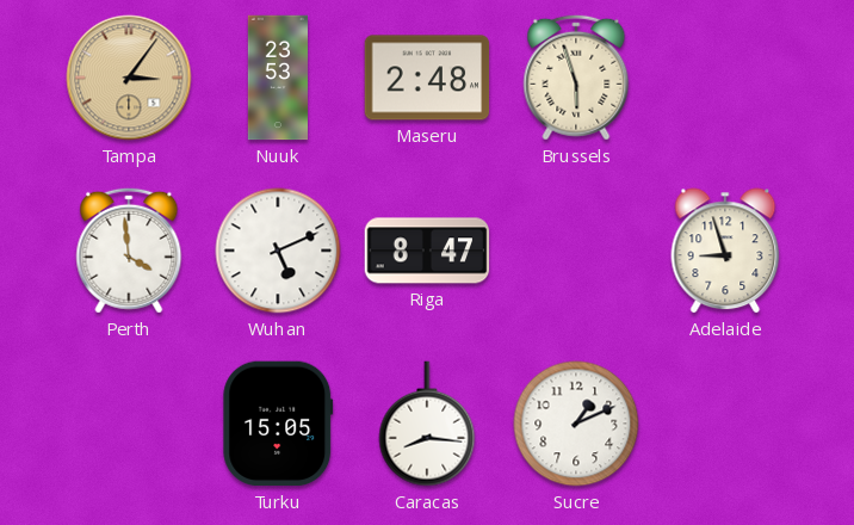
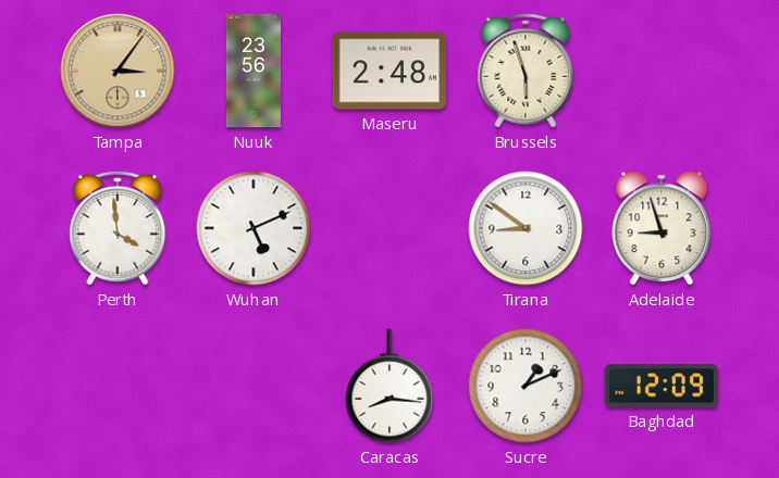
Nuuk: 23:53 -> 23:56
Riga: 8:47 -> none
Tirana: none -> 8:51
Turku: 15:05 -> none
Baghdad: none -> 12:09
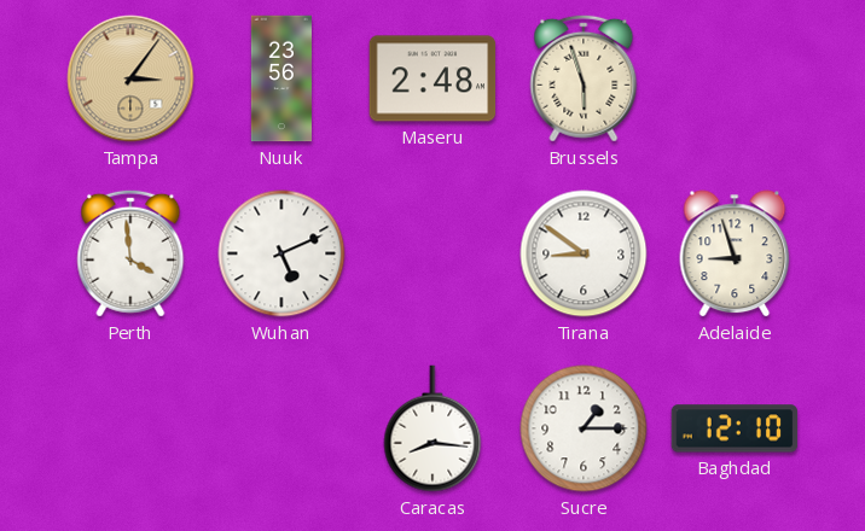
Sucre: 1:11 -> 1:15
Baghdad: 12:09 -> 12:10
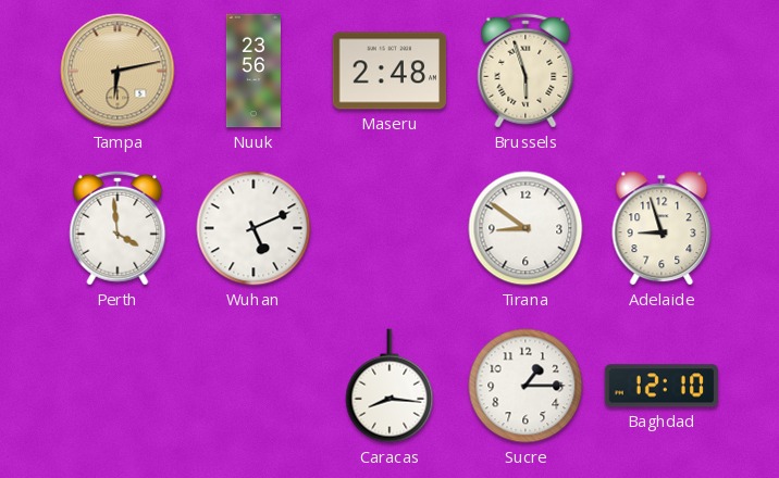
Tampa: 3:06 -> 6:13
